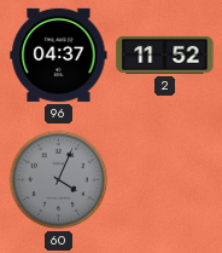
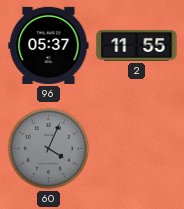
96: 04:37 -> 05:37
2: 11:52 -> 11:55
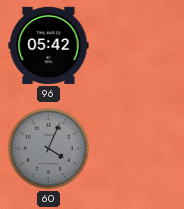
96: 05:37 -> 05:42
2: 11:55 -> none
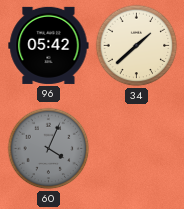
34: none -> 1:38
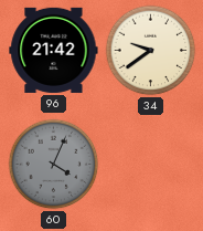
96: 05:42 -> 21:42
34: 1:38 -> 9:39
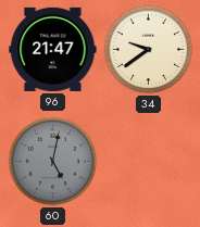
96: 21:42 -> 21:47
60: 4:04 -> 5:02
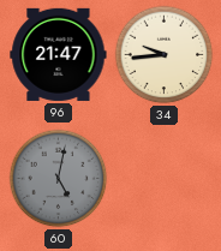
34: 9:39 -> 9:44
